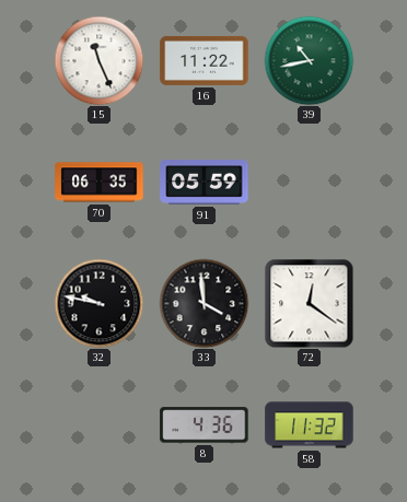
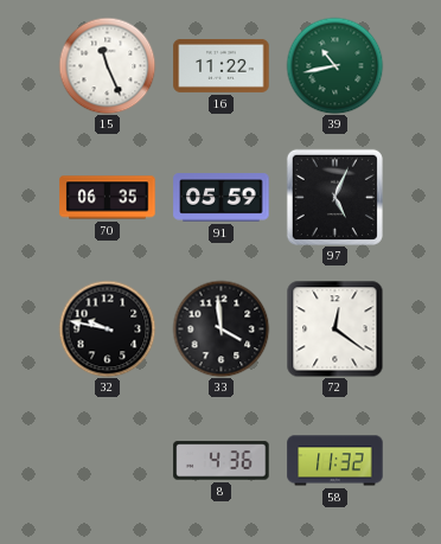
97: none -> 5:04
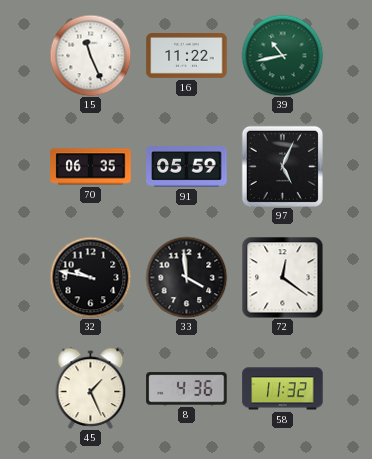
45: none -> 1:26
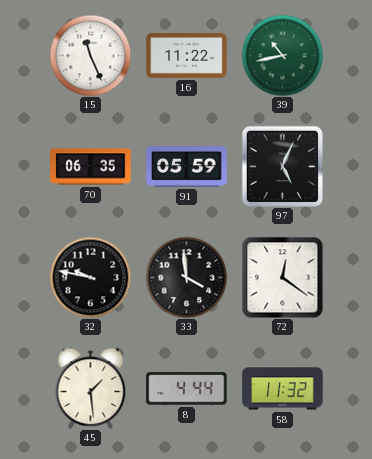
45: 1:26 -> 1:29
8: 4:36 -> 4:44
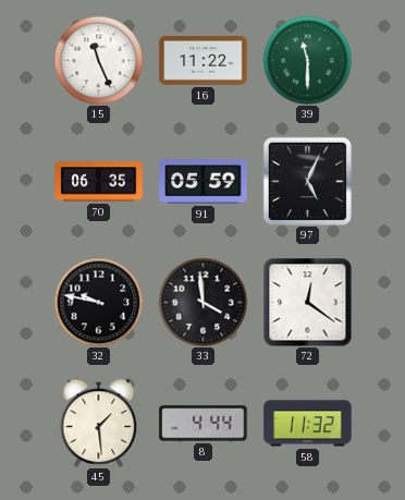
39: 10:43 -> 11:30
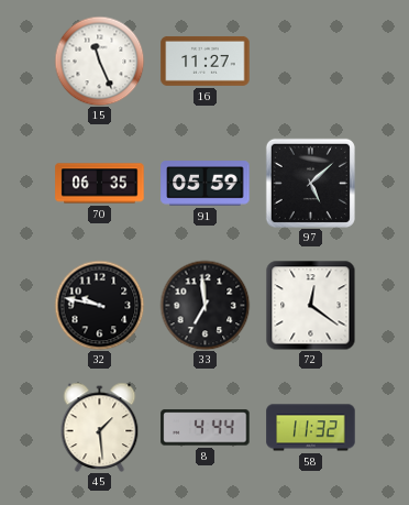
16: 11:22 -> 11:27
39: 11:30 -> none
97: 5:04 -> 5:08
33: 3:59 -> 6:59
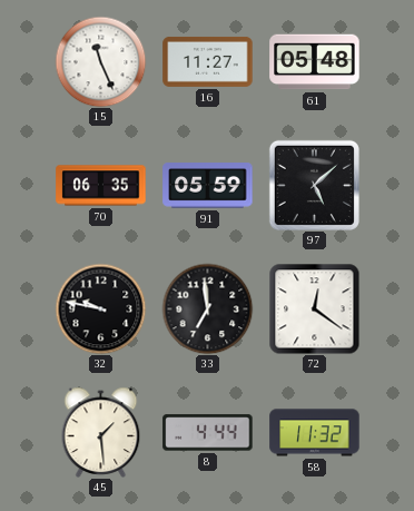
61: none -> 05:48
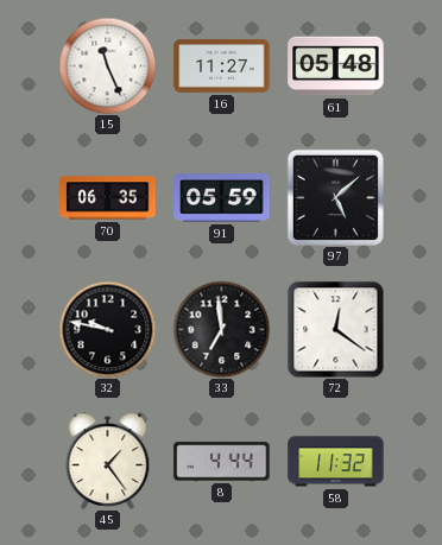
45: 1:29 -> 1:24
